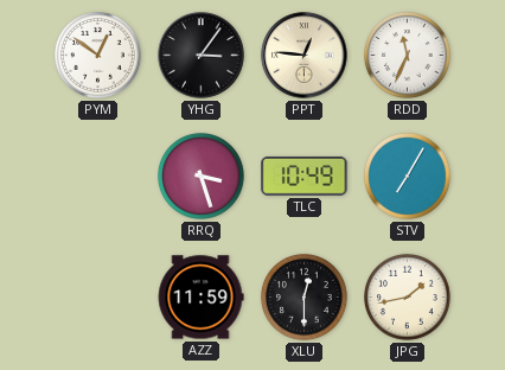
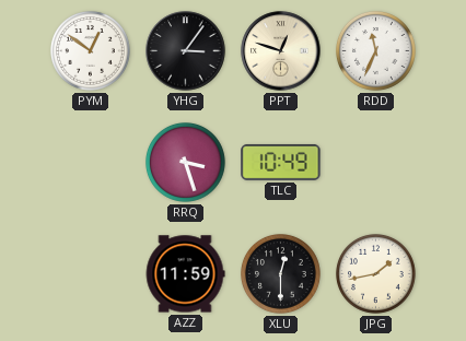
PPT: 12:46 -> 12:48
STV: 7:05 -> none
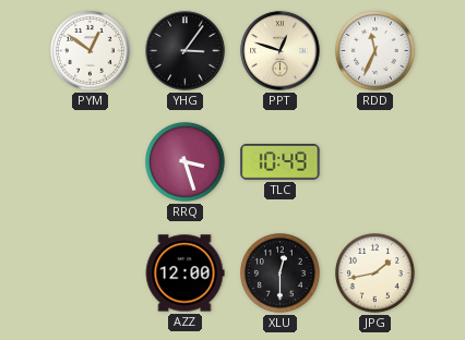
AZZ: 11:59 -> 12:00
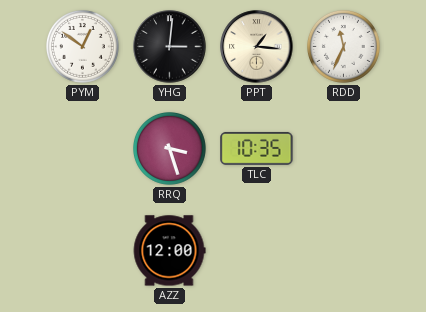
YHG: 3:06 -> 3:01
PPT: 12:48 -> 1:16
TLC: 10:49 -> 10:35
XLU: 12:30 -> none
JPG: 1:43 -> none
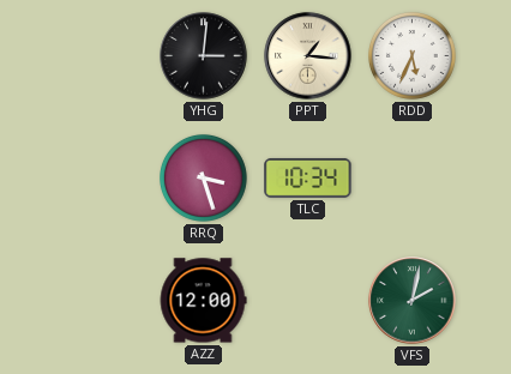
PYM: 12:51 -> none
RDD: 11:34 -> 5:34
TLC: 10:35 -> 10:34
VFS: none -> 2:02
